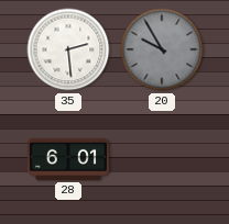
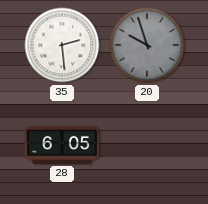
20: 9:55 -> 9:57
28: 6:01 -> 6:05
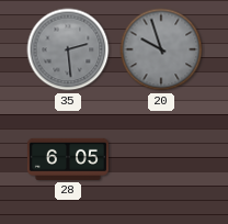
35 dial: white -> grey
